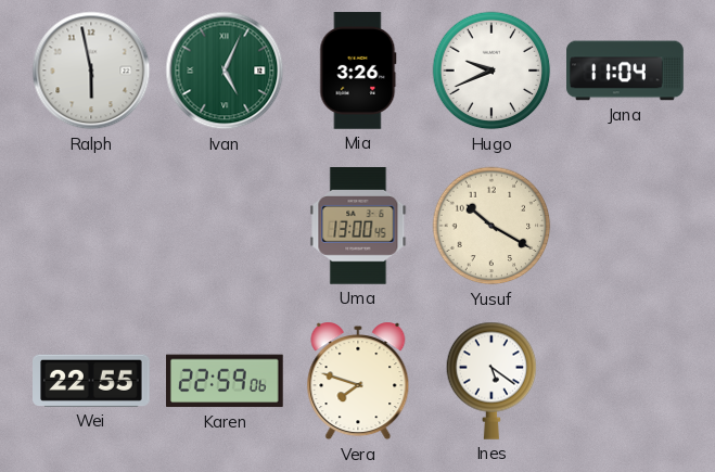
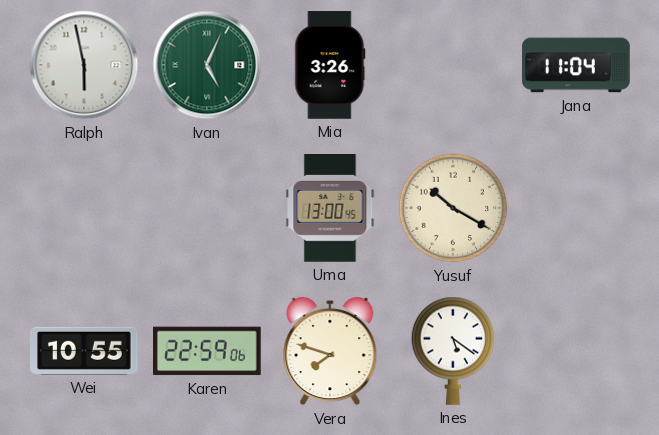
Hugo: 9:41 -> none
Wei: 22:55 -> 10:55
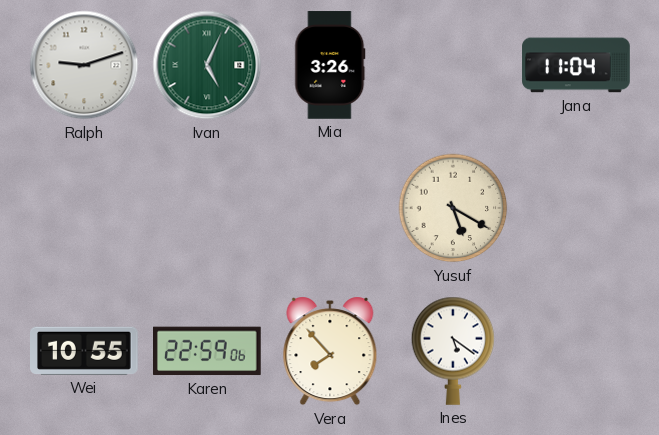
Ralph: 5:58 -> 9:12
Uma: 13:00 -> none
Yusuf: 10:20 -> 5:20
Vera: 7:48 -> 7:53
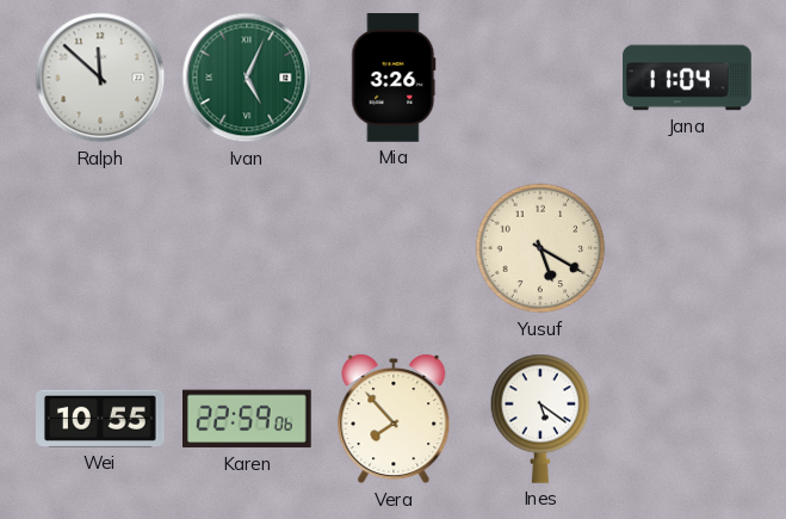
Ralph: 9:12 -> 11:52
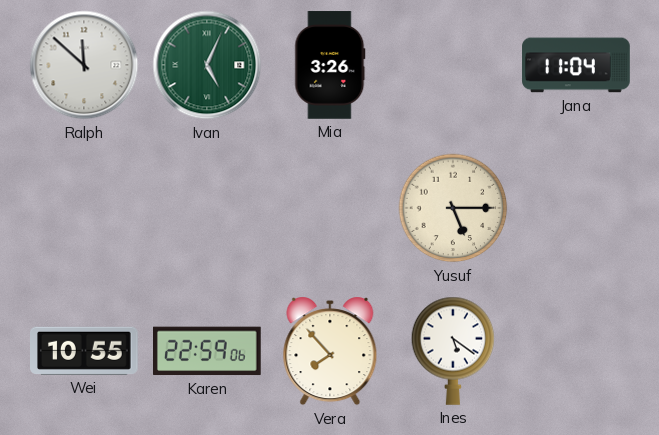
Yusuf: 5:20 -> 5:15
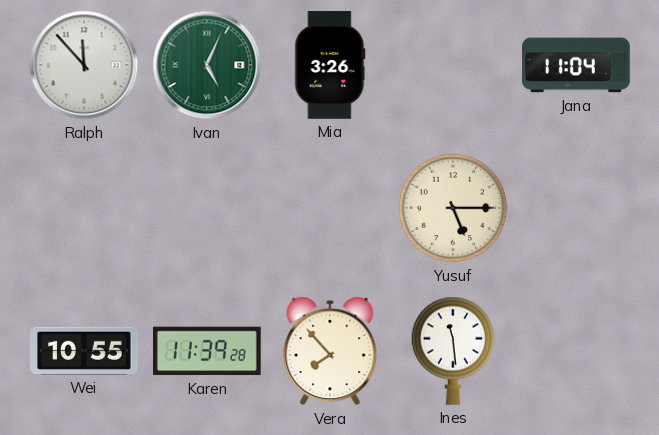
Ralph: 11:52 -> 11:53
Karen: 22:59 -> 11:39
Ines: 5:21 -> 11:29
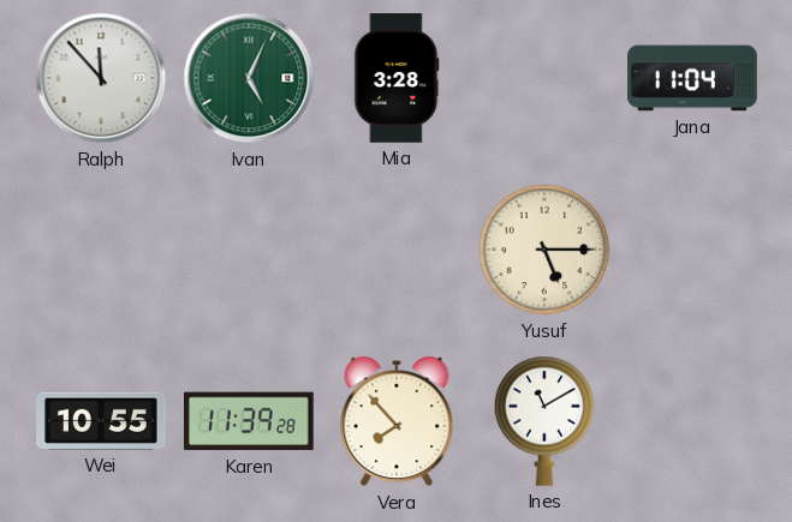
Mia: 3:26 -> 3:28
Ines: 11:29 -> 11:10
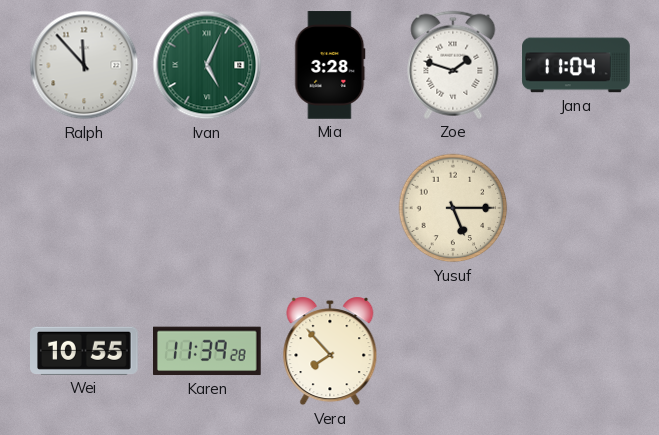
Zoe: none -> 1:48
Ines: 11:10 -> none
